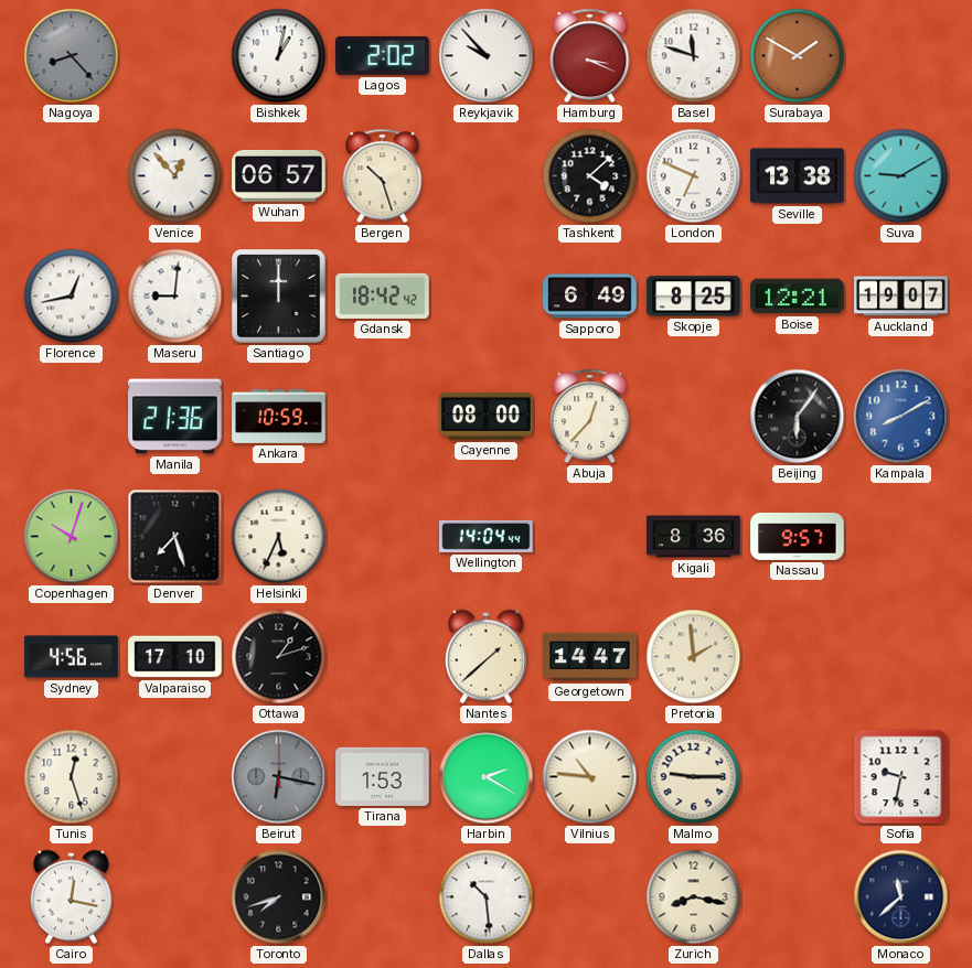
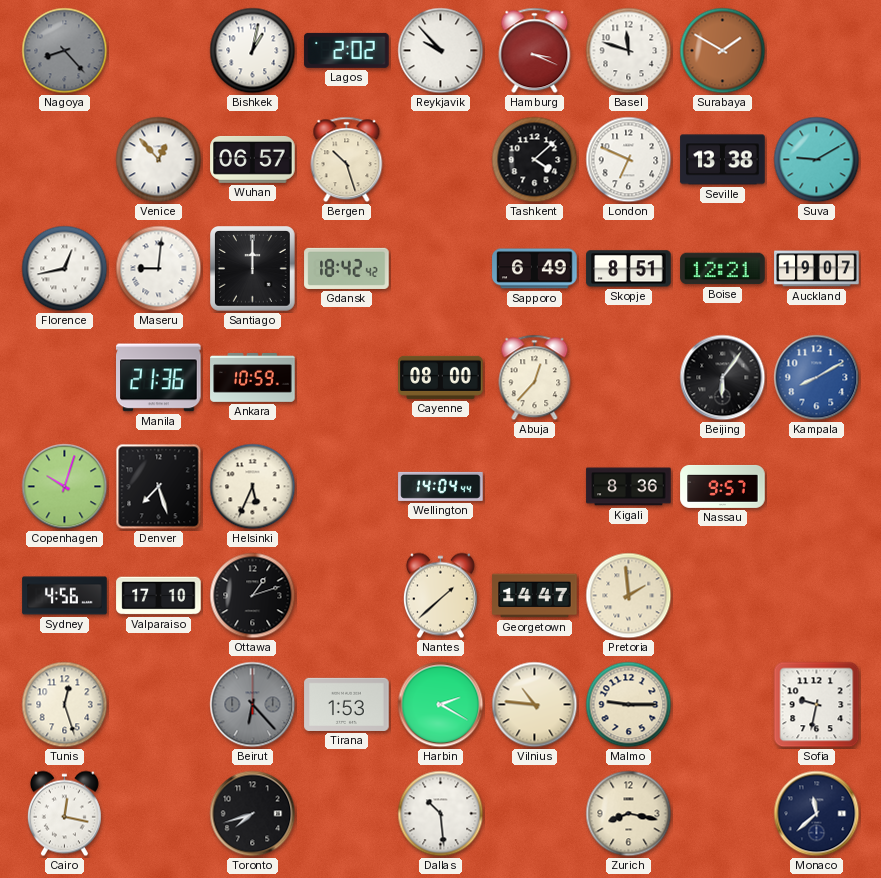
Skopje: 8:25 -> 8:51
Beirut: 6:17 -> 6:23
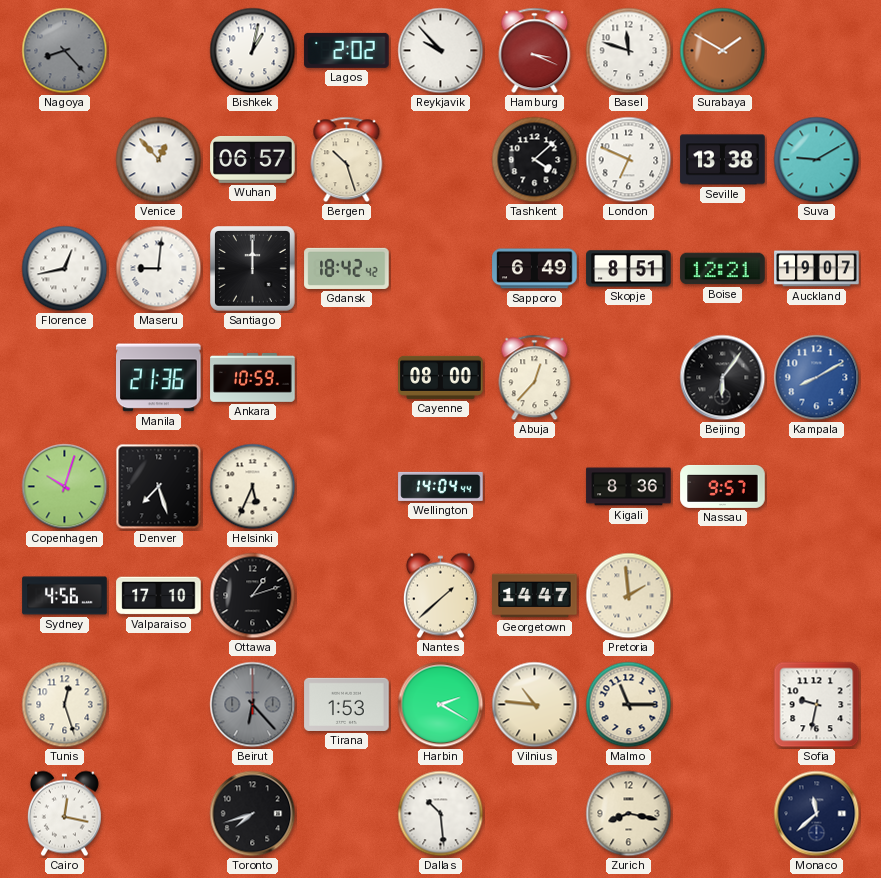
Malmo: 9:15 -> 11:15
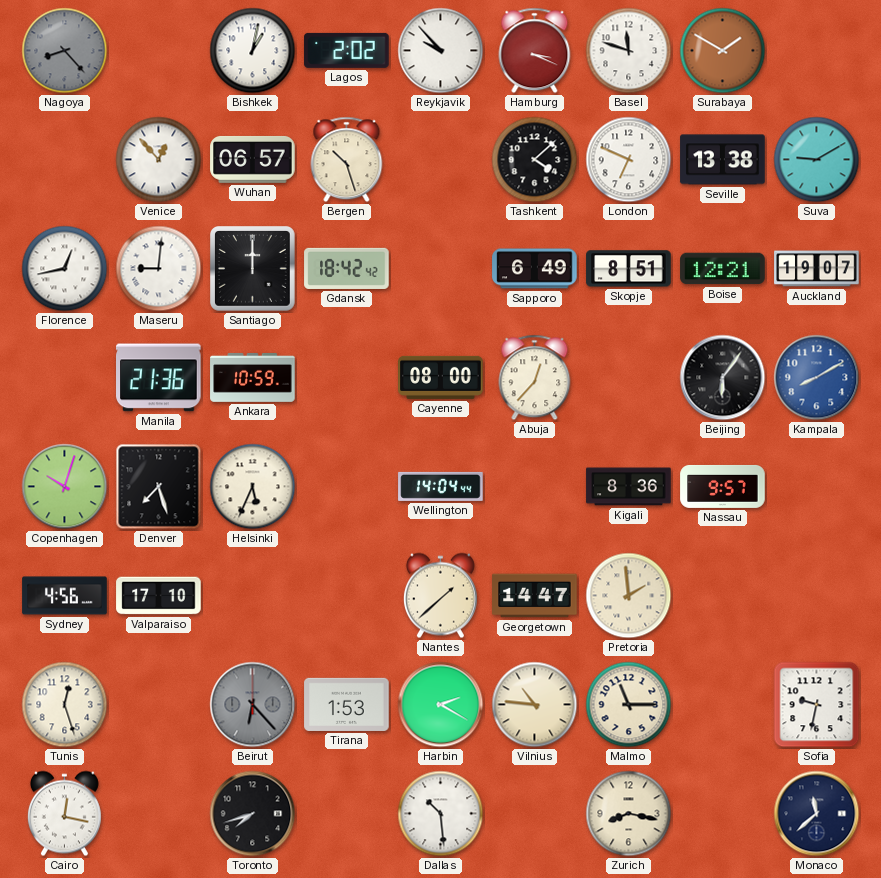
Ottawa: 1:12 -> none
